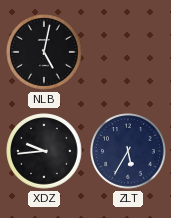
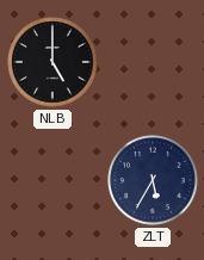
NLB: 5:02 -> 5:00
XDZ: 9:44 -> none
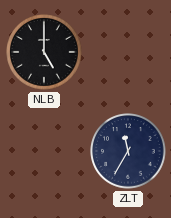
ZLT: 5:35 -> 11:35
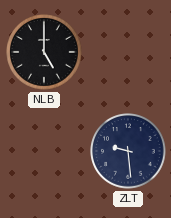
ZLT: 11:35 -> 9:29
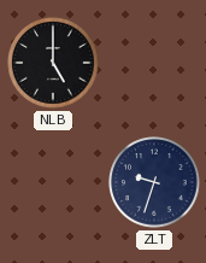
ZLT: 9:29 -> 9:33
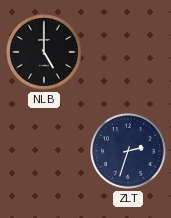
ZLT: 9:33 -> 2:33
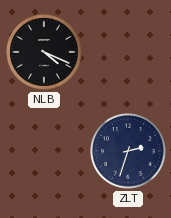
NLB: 5:00 -> 4:19
